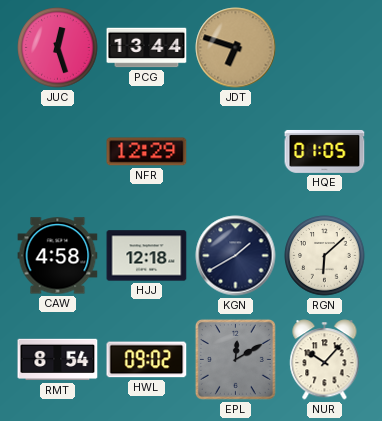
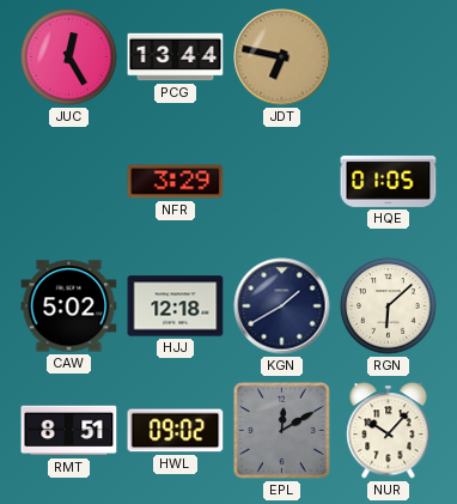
JUC: 12:27 -> 12:25
JDT: 6:48 -> 6:47
NFR: 12:29 -> 3:29
CAW: 4:58 -> 5:02
RMT: 8:54 -> 8:51
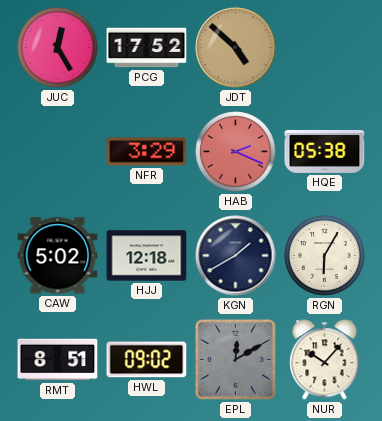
PCG: 13:44 -> 17:52
JDT: 6:47 -> 4:52
HAB: none -> 2:19
HQE: 01:05 -> 05:38
RGN: 6:08 -> 6:05
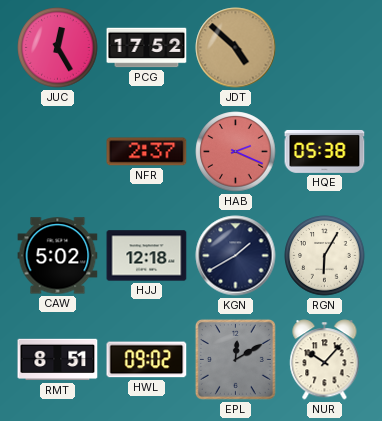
NFR: 3:29 -> 2:37
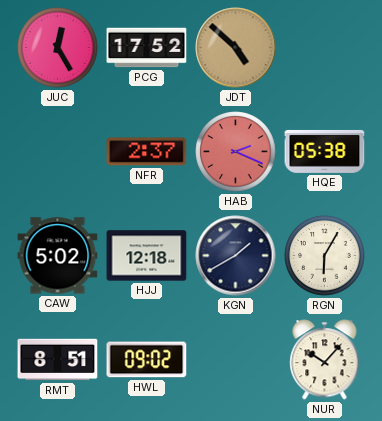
EPL: 12:10 -> none
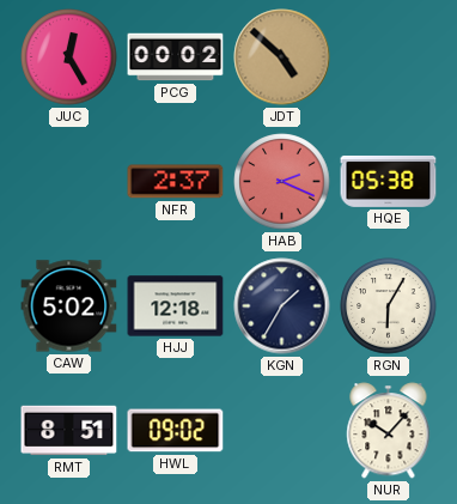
PCG: 17:52 -> 00:02
KGN: 1:40 -> 1:35
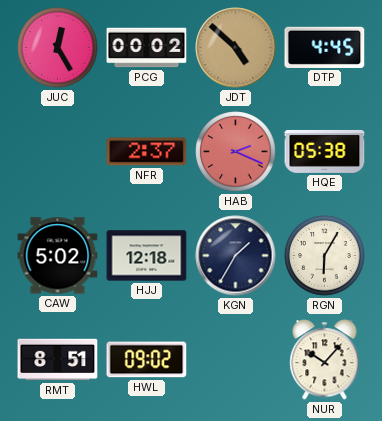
DTP: none -> 4:45
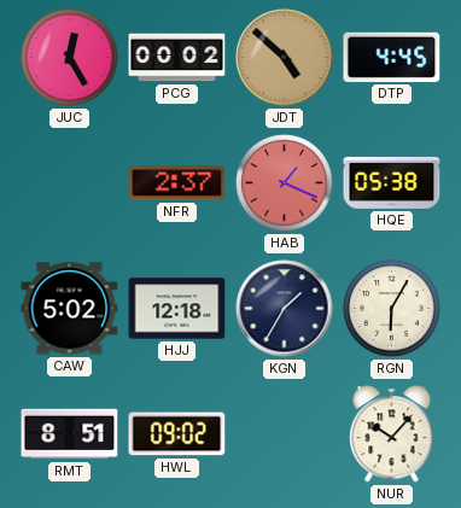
HAB: 2:19 -> 1:19
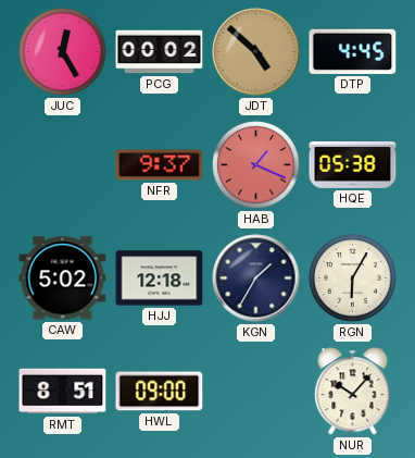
NFR: 2:37 -> 9:37
HWL: 09:02 -> 09:00
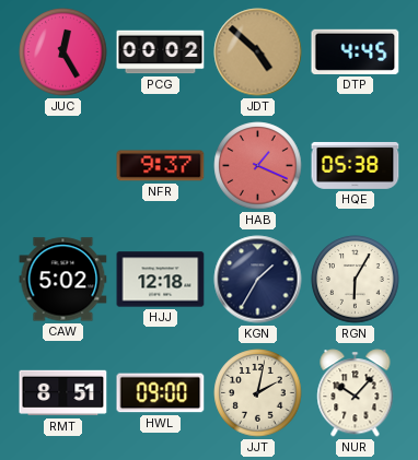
JJT: none -> 2:02
